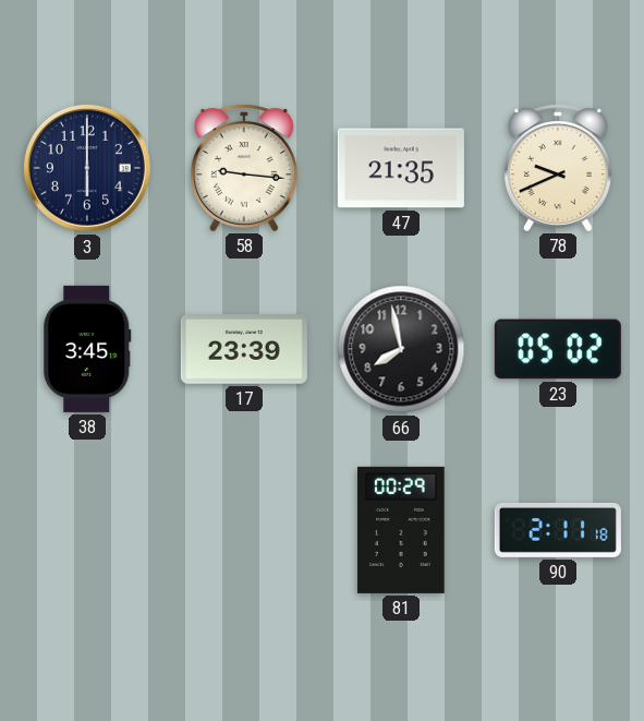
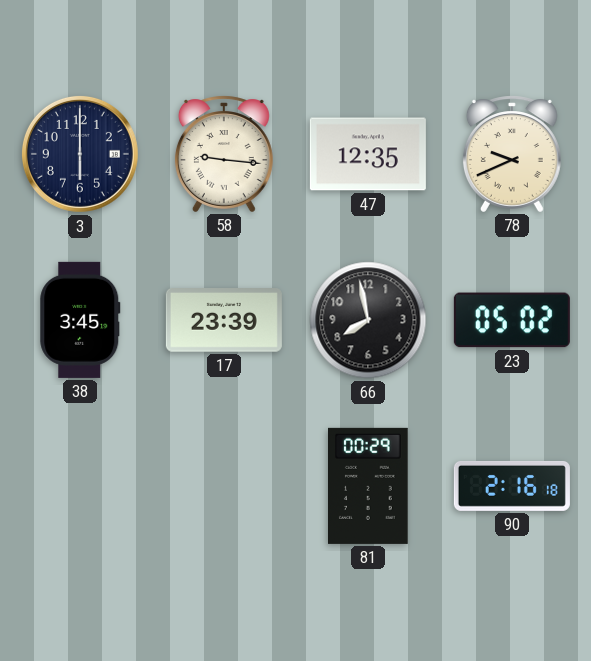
47: 21:35 -> 12:35
90: 2:11 -> 2:16
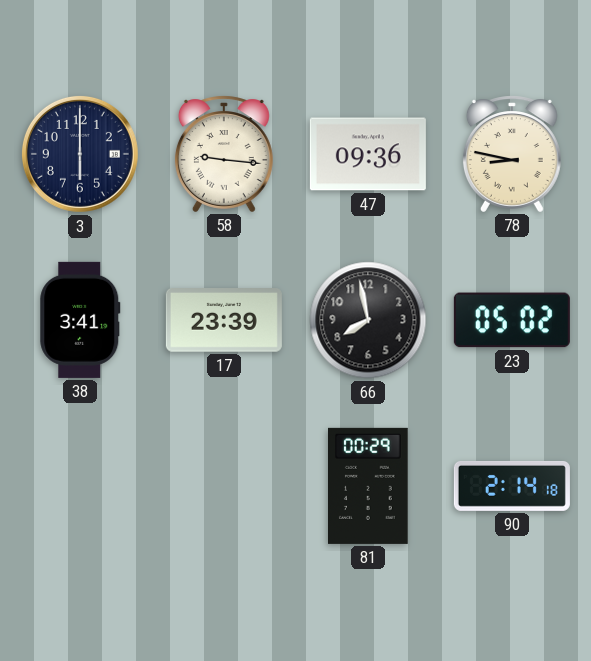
47: 12:35 -> 09:36
78: 9:41 -> 8:47
38: 3:45 -> 3:41
90: 2:16 -> 2:14
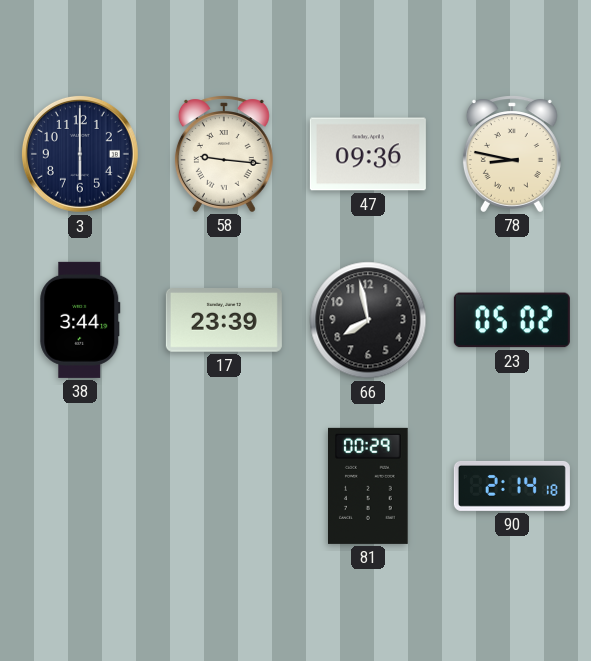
38: 3:41 -> 3:44
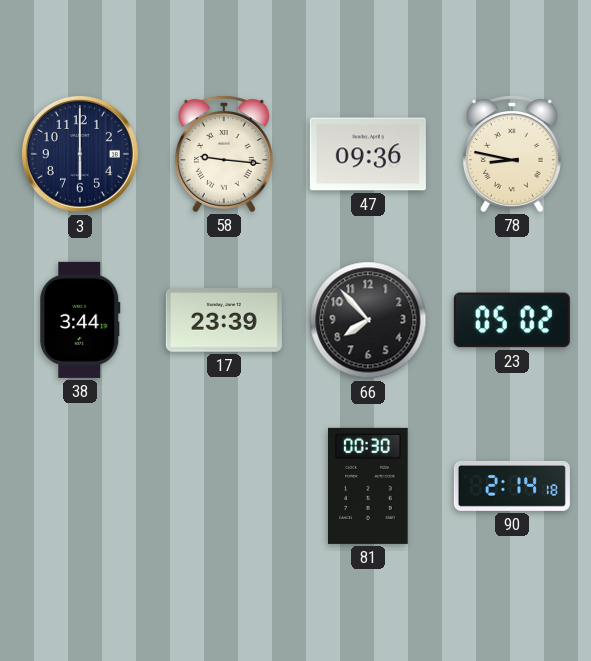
66: 7:58 -> 7:53
81: 00:29 -> 00:30
